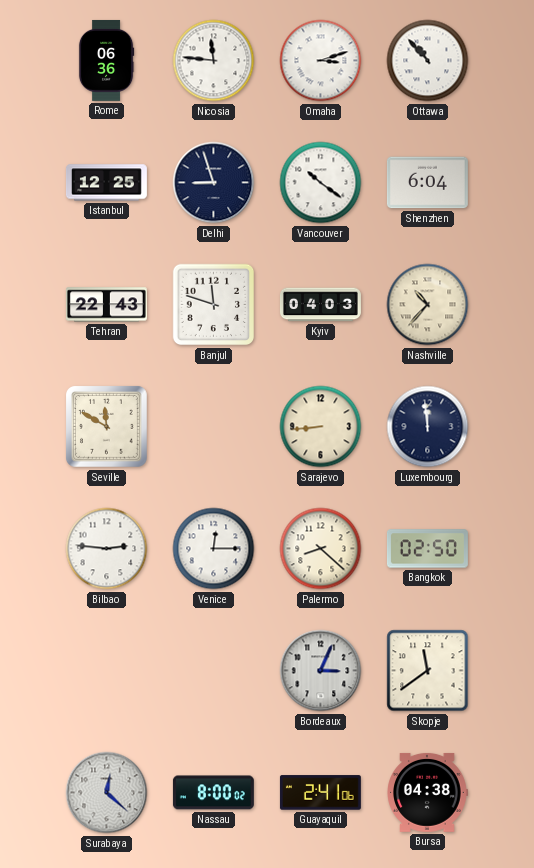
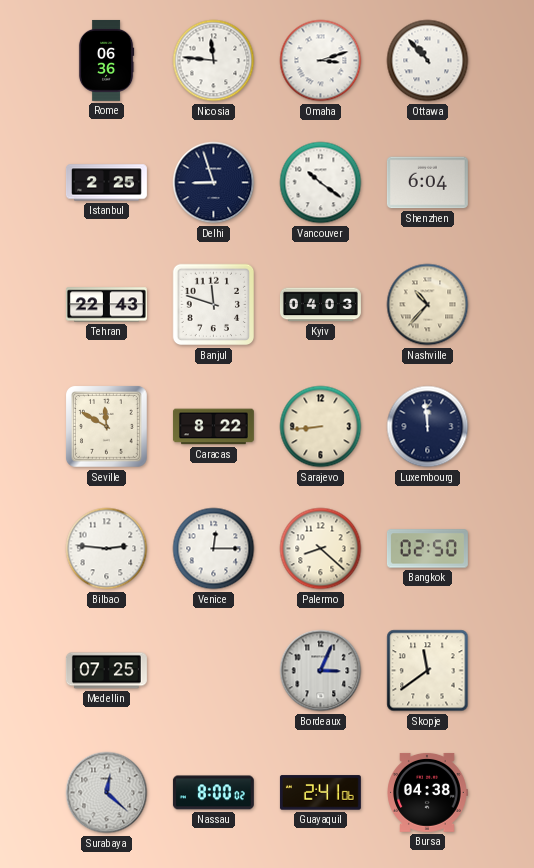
Istanbul: 12:25 -> 2:25
Caracas: none -> 8:22
Medellin: none -> 07:25
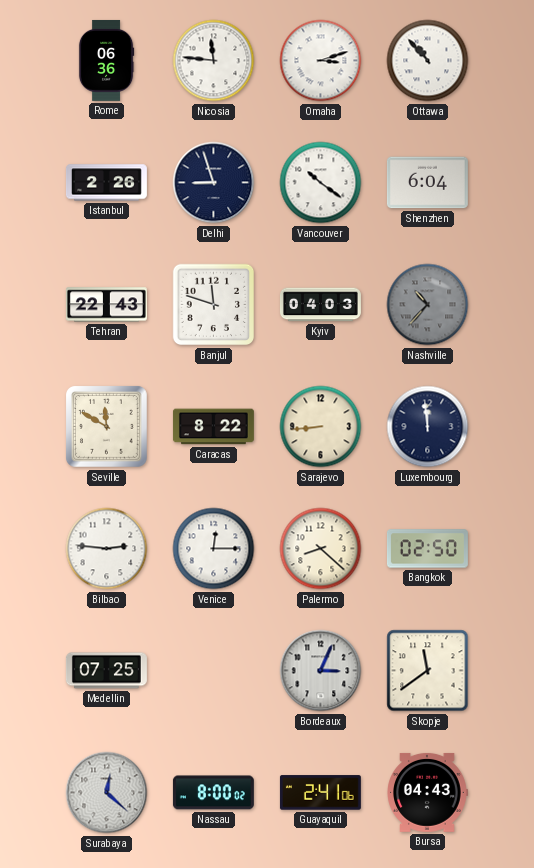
Istanbul: 2:25 -> 2:26
Nashville dial: cream -> grey
Bursa: 04:38 -> 04:43
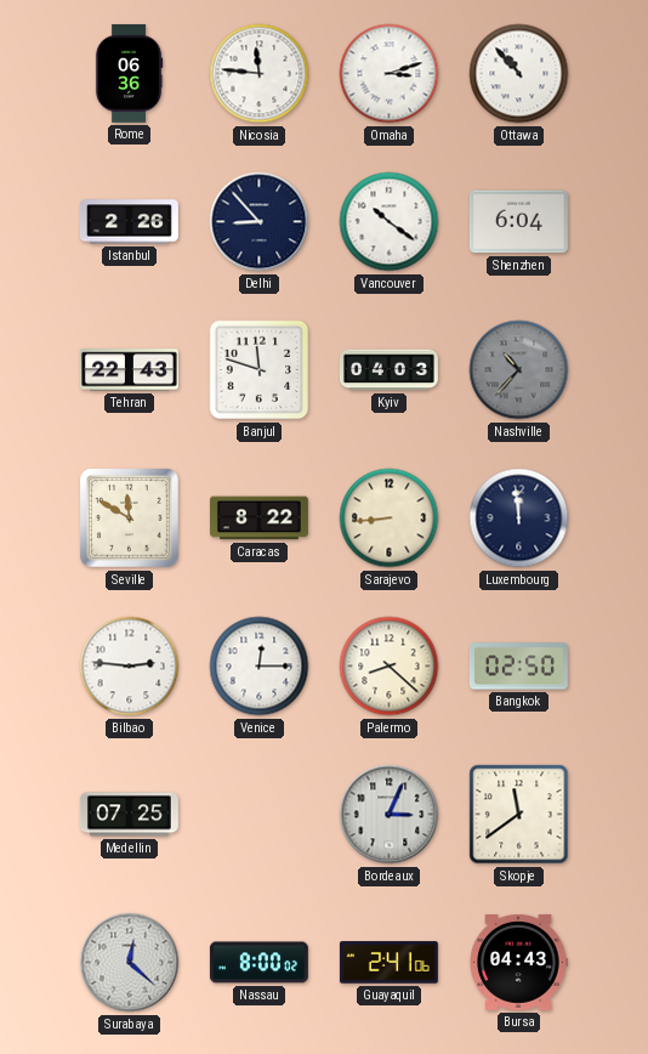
Delhi: 8:57 -> 8:53
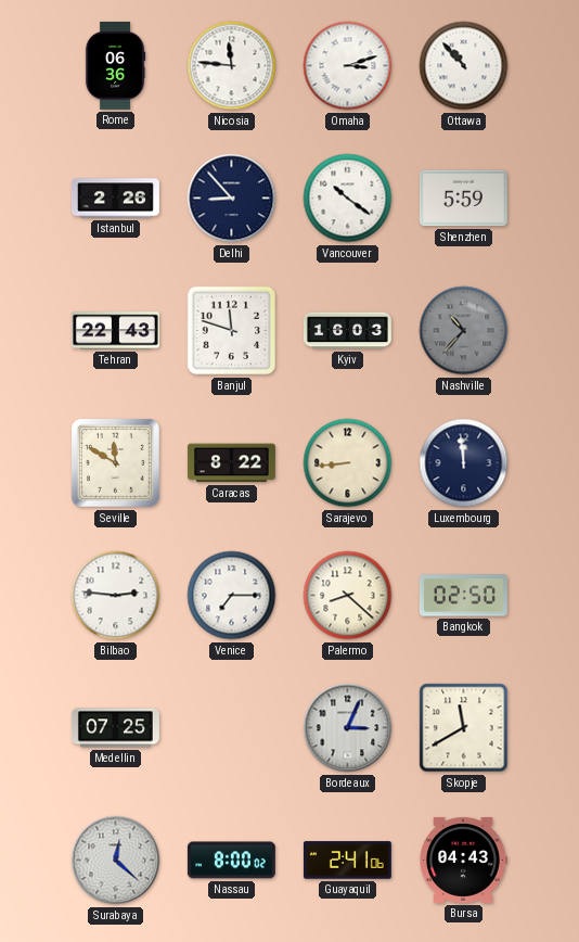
Shenzhen: 6:04 -> 5:59
Kyiv: 04:03 -> 16:03
Venice: 12:15 -> 7:15
Skopje: 11:39 -> 11:40
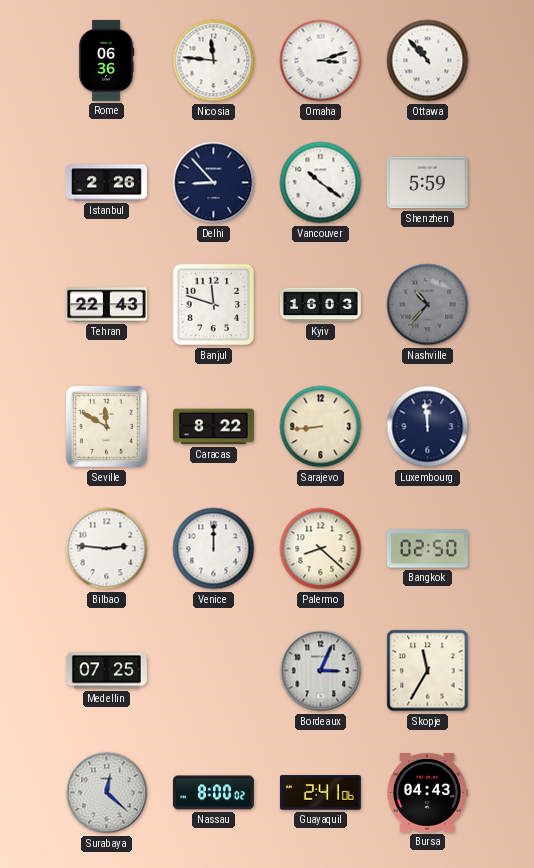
Venice: 7:15 -> 12:00
Skopje: 11:40 -> 11:35
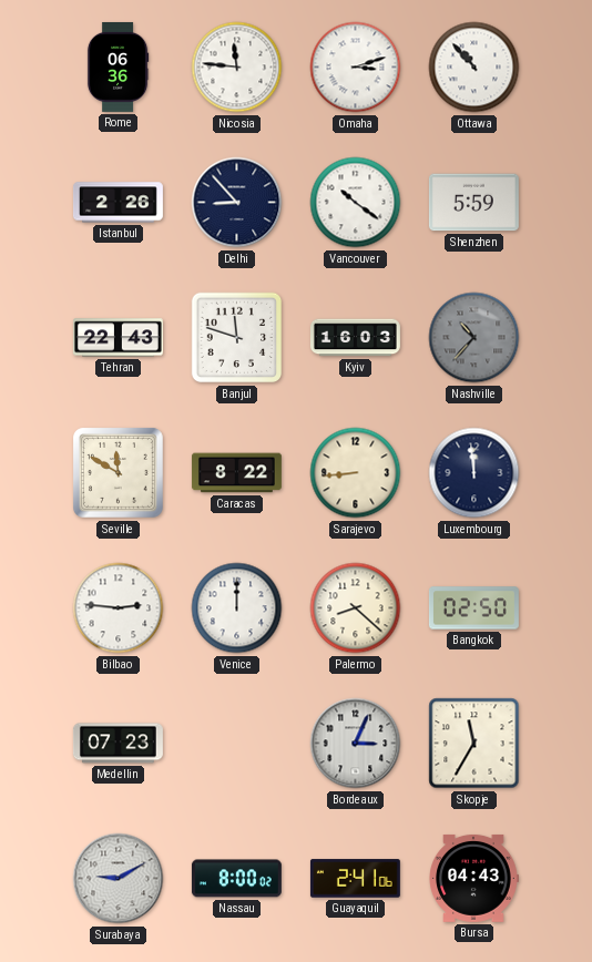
Medellin: 07:25 -> 07:23
Surabaya: 12:22 -> 9:10
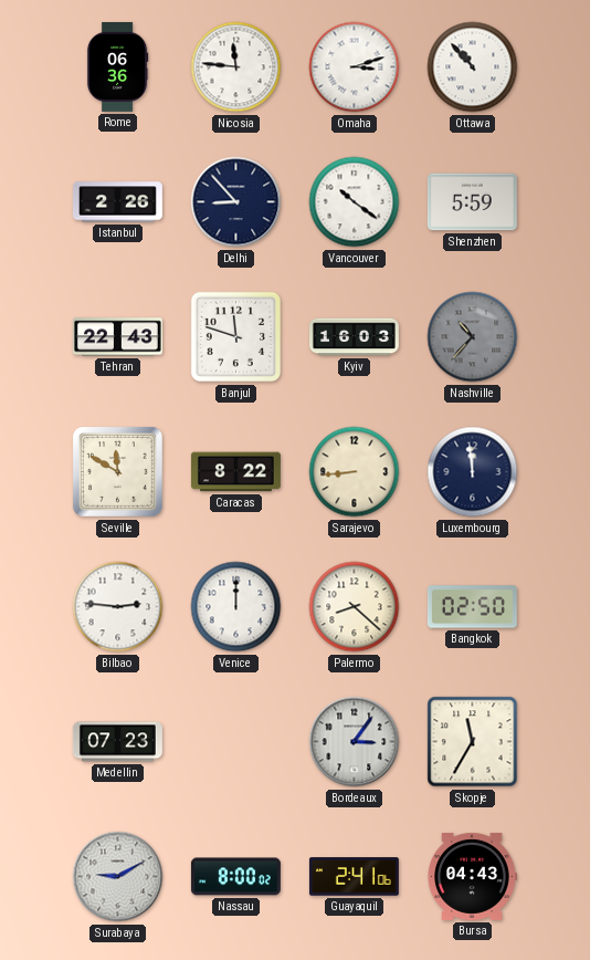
Bordeaux: 3:04 -> 3:06
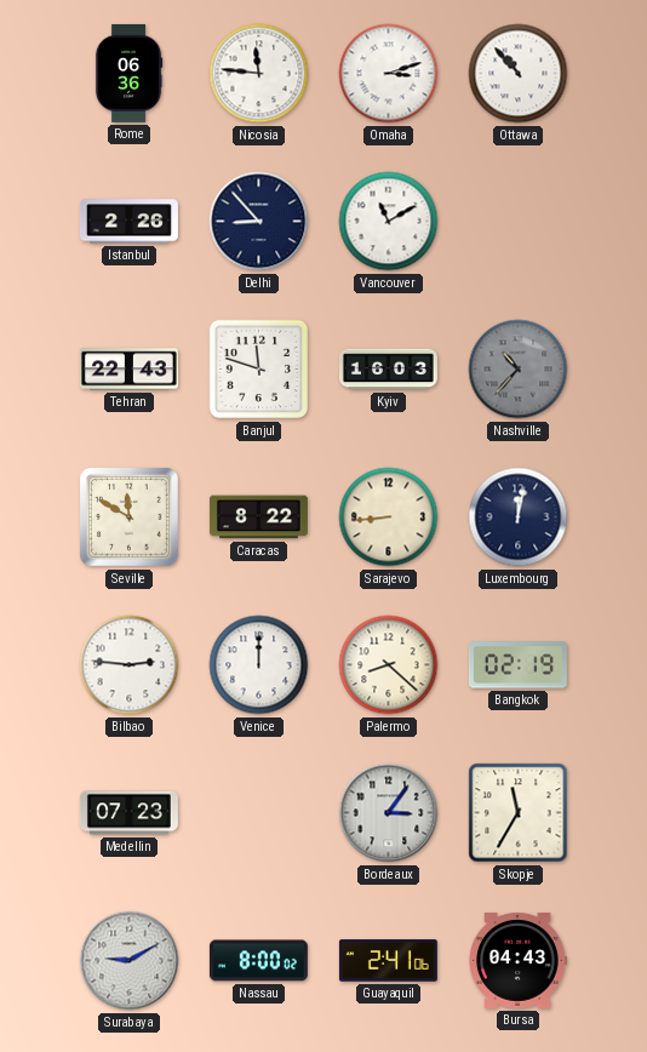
Vancouver: 10:21 -> 11:10
Shenzhen: 5:59 -> none
Luxembourg: 11:59 -> 12:02
Bangkok: 02:50 -> 02:19
